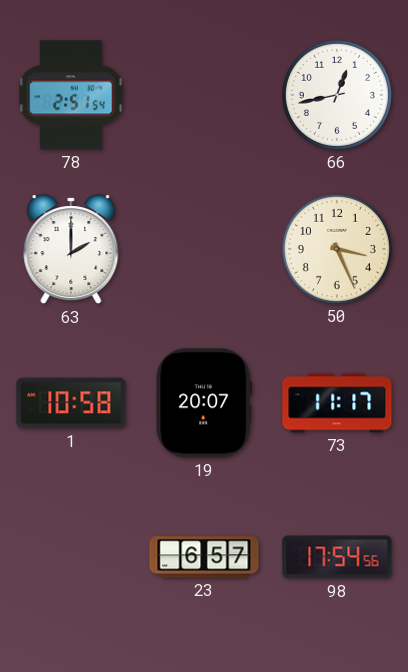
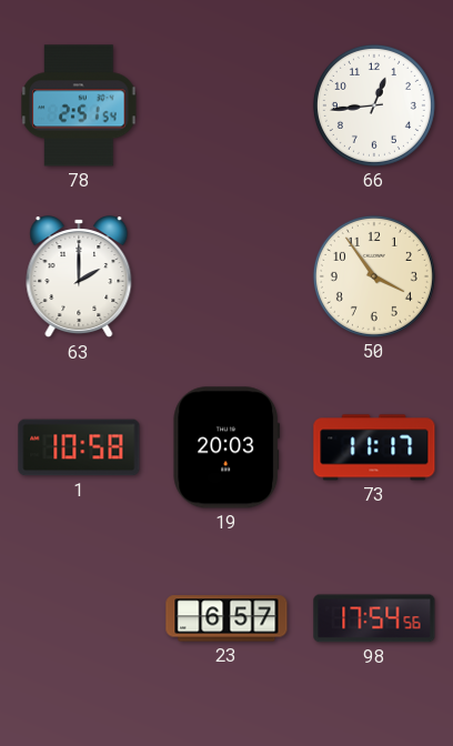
66: 12:43 -> 12:44
50: 3:26 -> 3:54
19: 20:07 -> 20:03
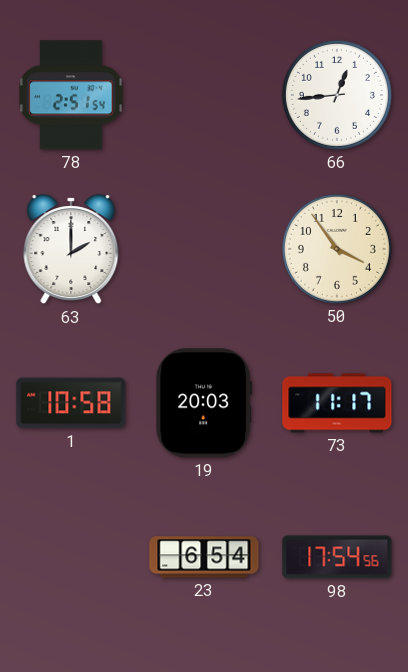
23: 6:57 -> 6:54
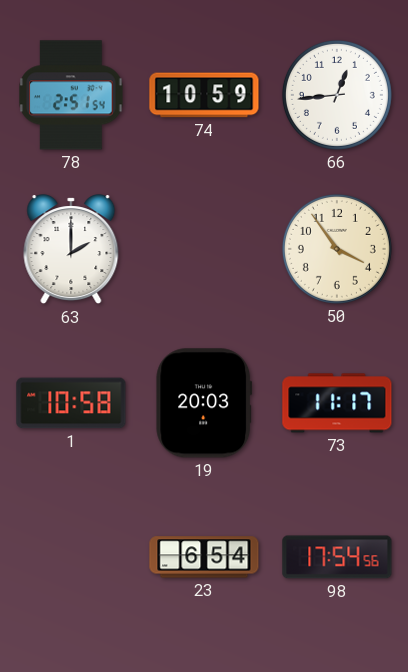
74: none -> 10:59
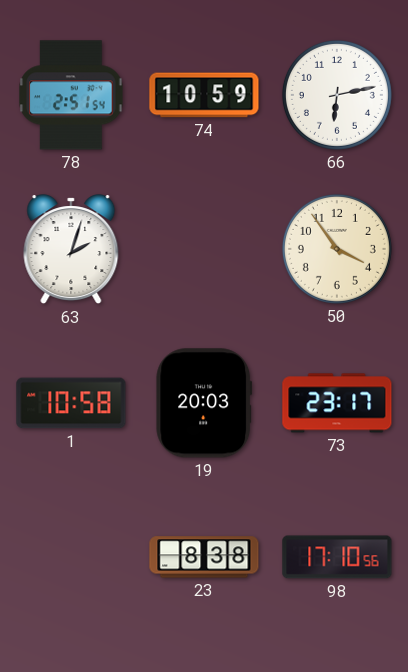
66: 12:44 -> 6:13
63: 2:00 -> 2:03
73: 11:17 -> 23:17
23: 6:54 -> 8:38
98: 17:54 -> 17:10
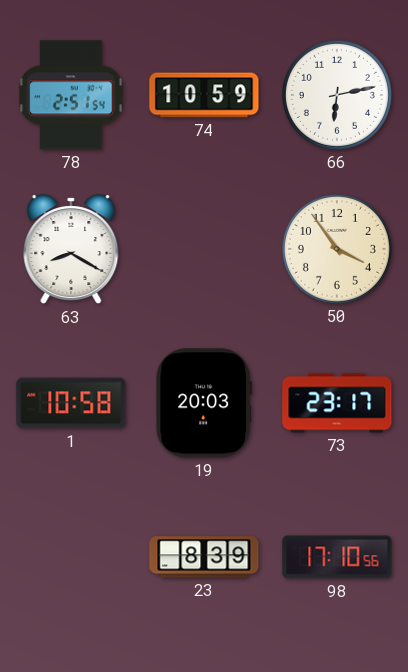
63: 2:03 -> 8:20
23: 8:38 -> 8:39
